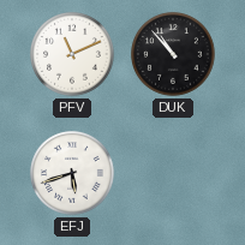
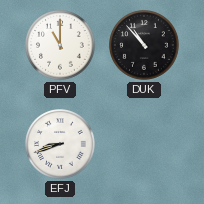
PFV: 11:11 -> 11:00
EFJ: 5:42 -> 8:42
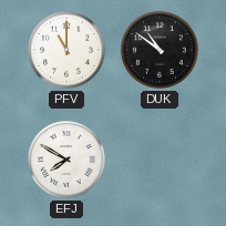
DUK: 10:53 -> 10:51
EFJ: 8:42 -> 7:50
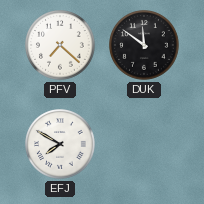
PFV: 11:00 -> 7:22
DUK: 10:51 -> 11:51
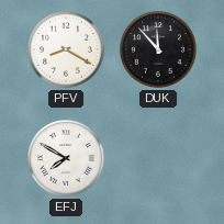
PFV: 7:22 -> 8:20
DUK: 11:51 -> 11:53
